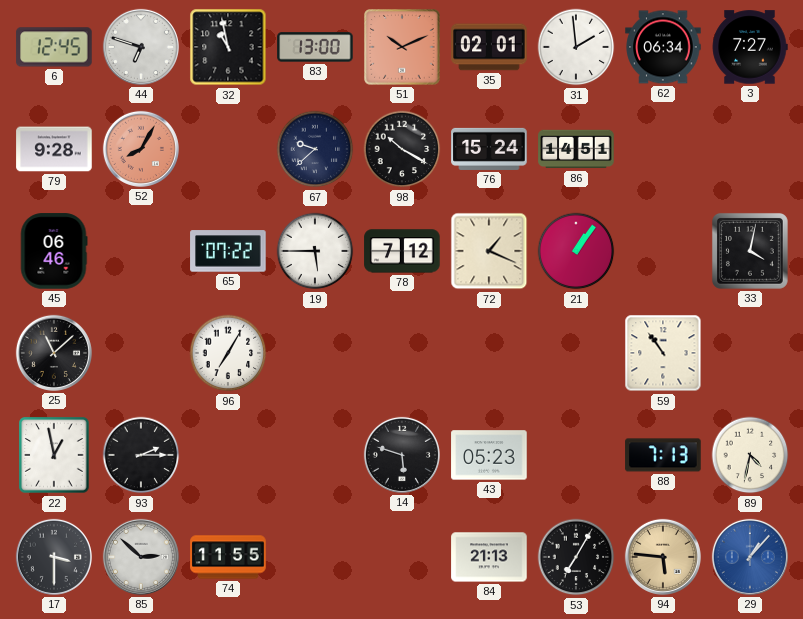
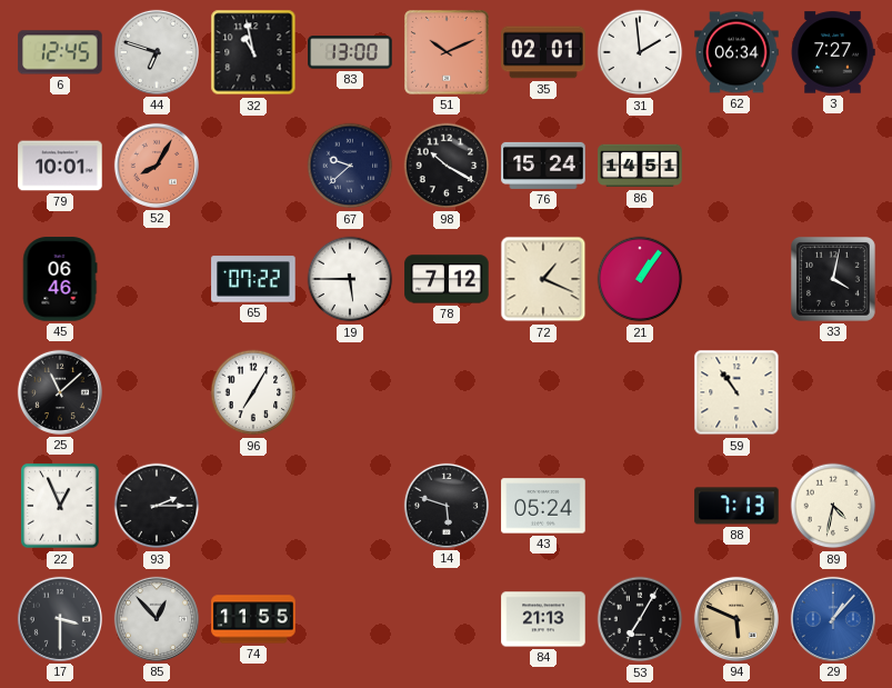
79: 9:28 -> 10:01
22: 12:58 -> 12:56
43: 05:23 -> 05:24
85: 2:52 -> 12:53
94: 5:46 -> 5:49
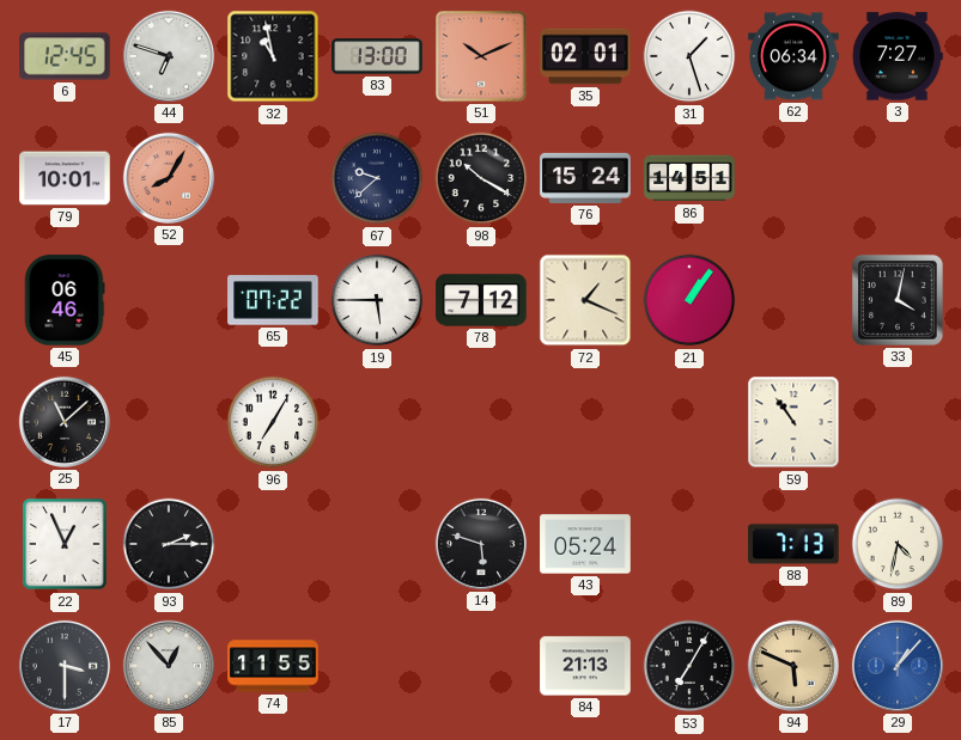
31: 1:59 -> 1:27
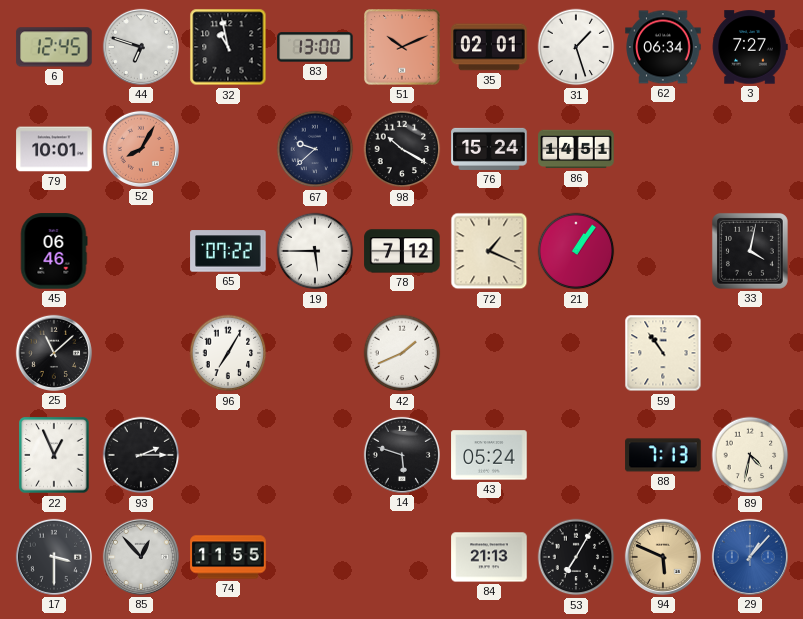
42: none -> 1:41
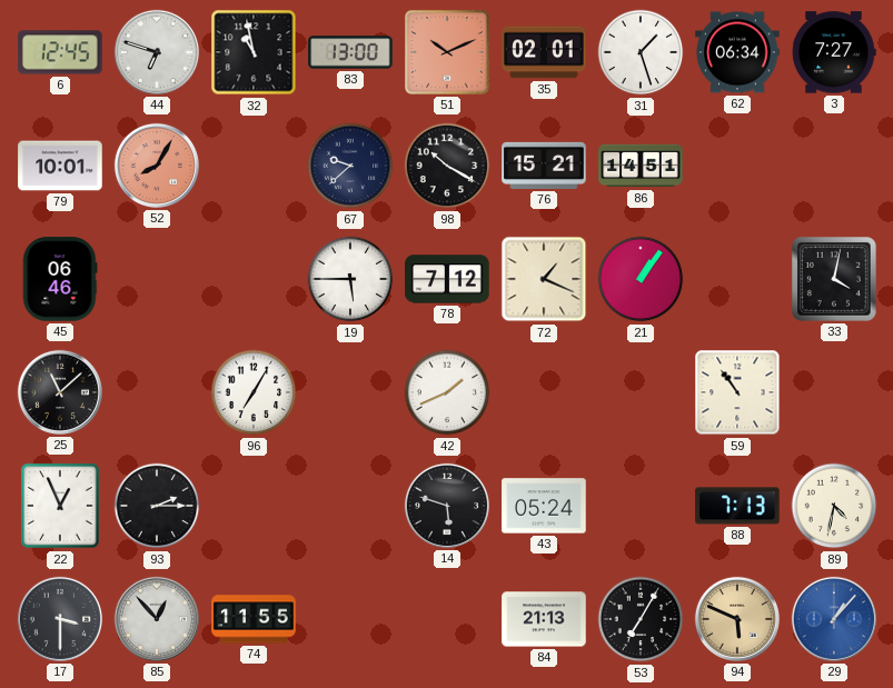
76: 15:24 -> 15:21
65: 07:22 -> none
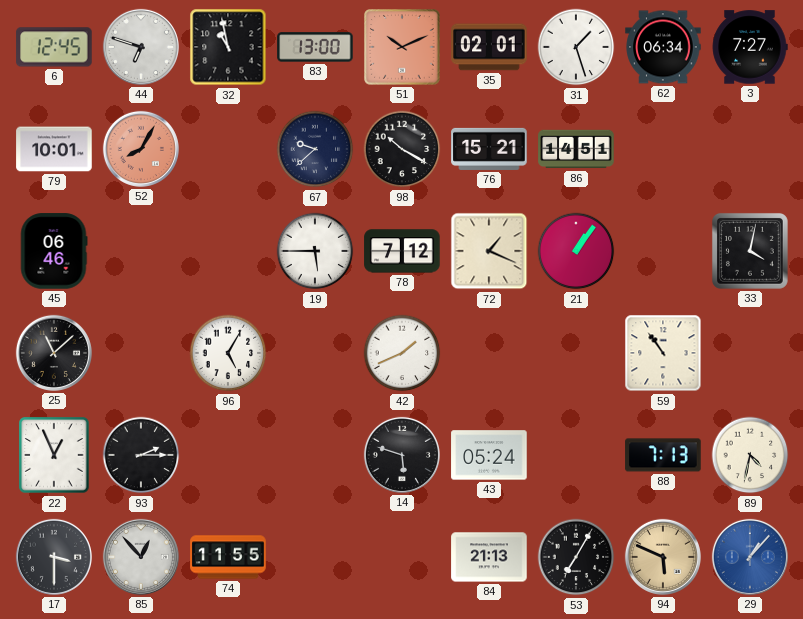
96: 7:05 -> 5:05
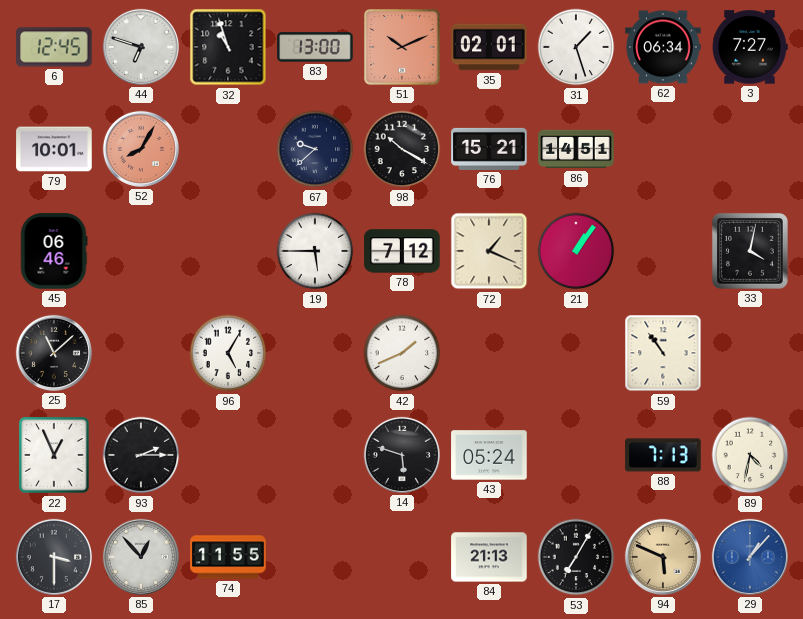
32: 10:58 -> 10:57
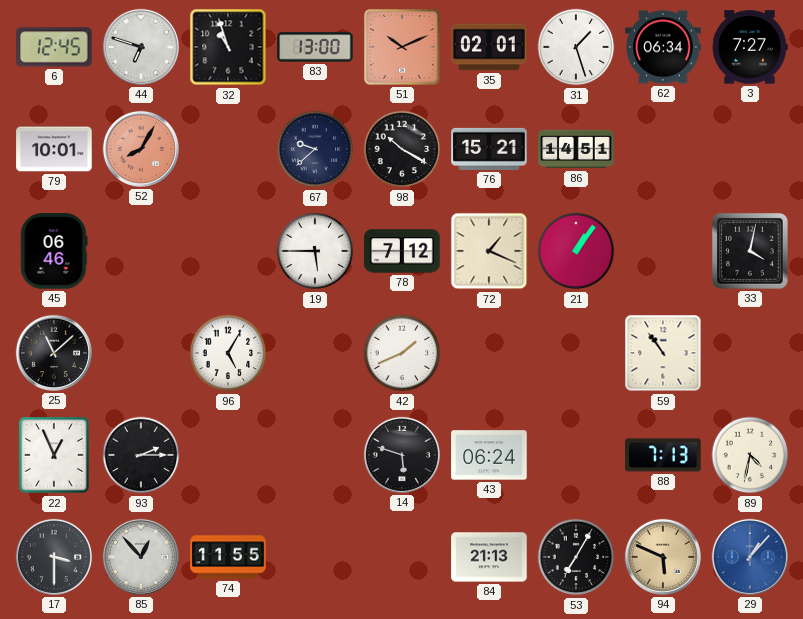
43: 05:24 -> 06:24
